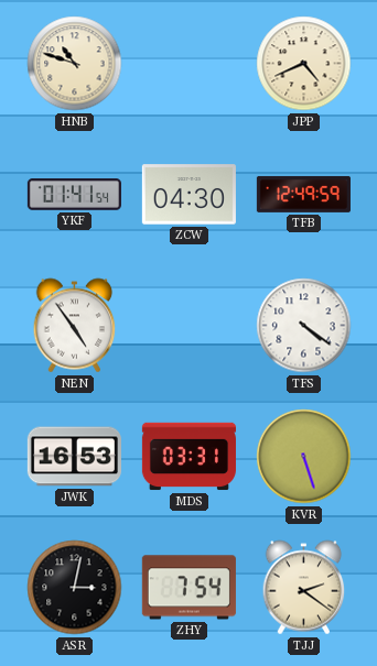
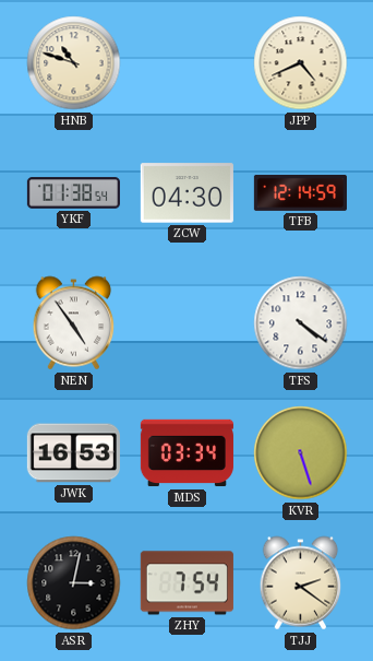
YKF: 01:41 -> 01:38
TFB: 12:49 -> 12:14
MDS: 03:31 -> 03:34
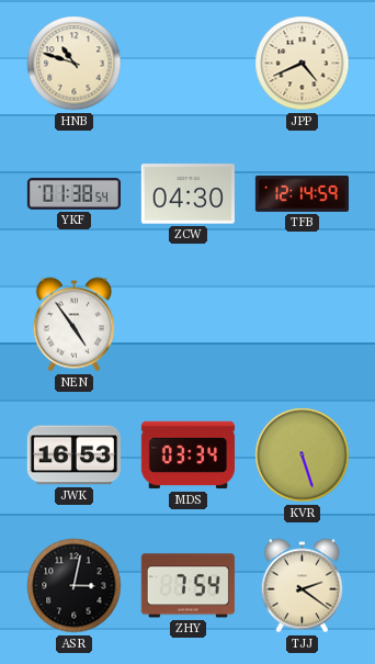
TFS: 4:21 -> none
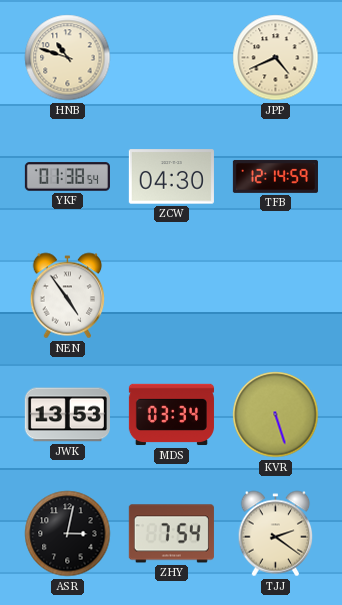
JWK: 16:53 -> 13:53
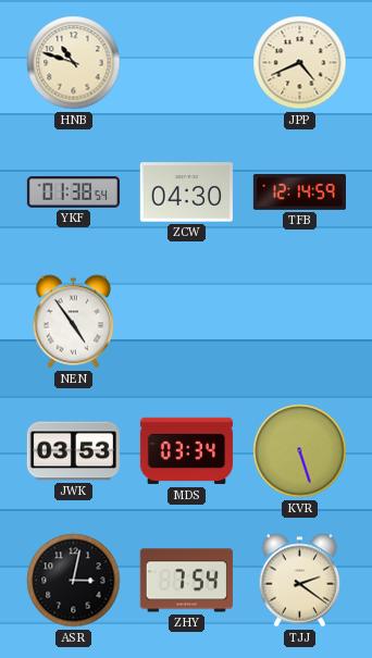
JWK: 13:53 -> 03:53
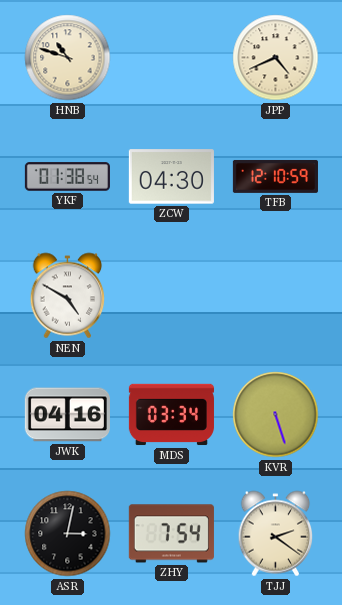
TFB: 12:14 -> 12:10
NEN: 4:54 -> 4:50
JWK: 03:53 -> 04:16
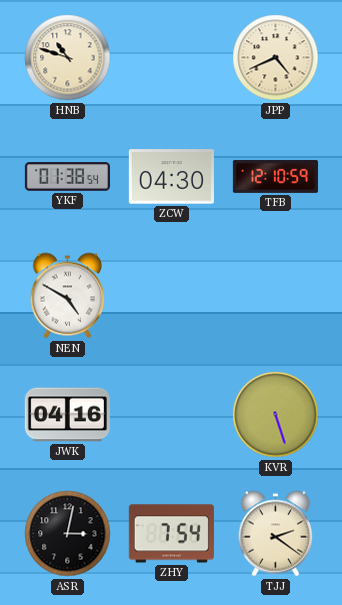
MDS: 03:34 -> none
